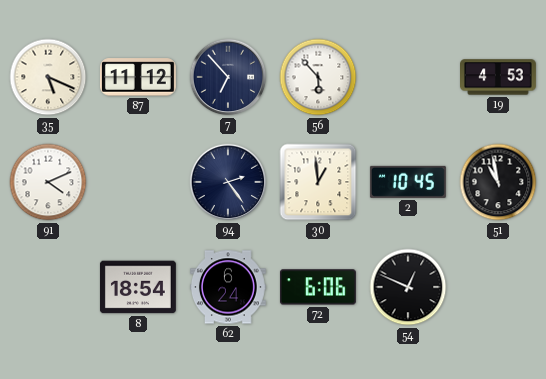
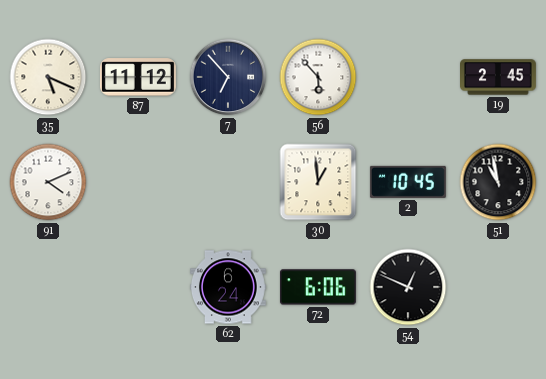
19: 4:53 -> 2:45
94: 2:24 -> none
8: 18:54 -> none
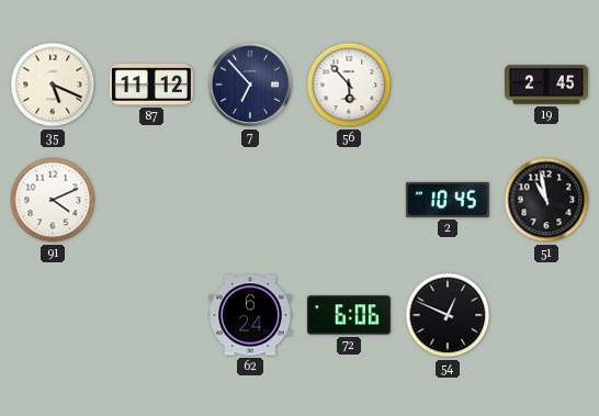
30: 12:59 -> none
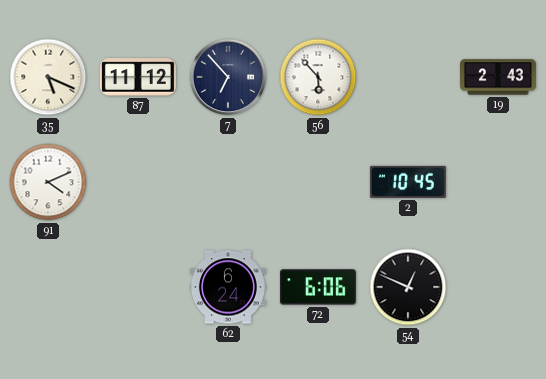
19: 2:45 -> 2:43
51: 10:58 -> none
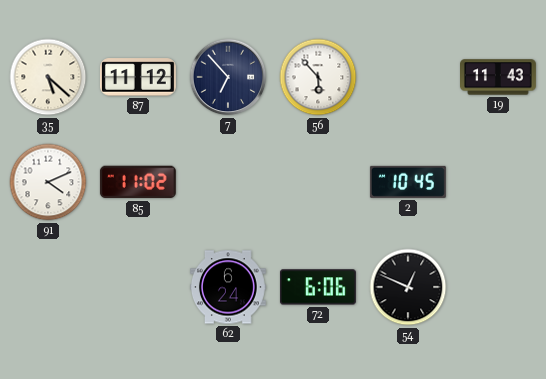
35: 5:19 -> 5:22
19: 2:43 -> 11:43
85: none -> 11:02
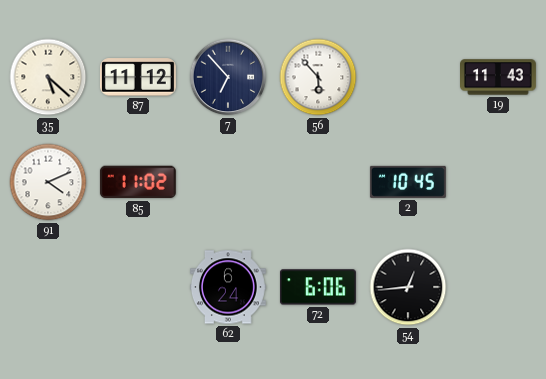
54: 12:49 -> 12:44
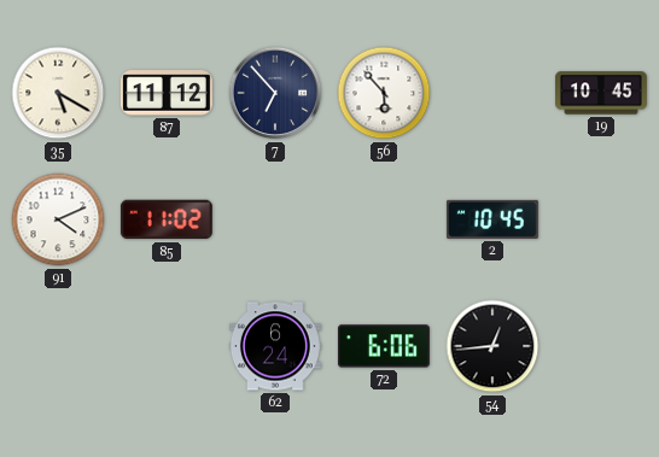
35: 5:22 -> 5:20
19: 11:43 -> 10:45
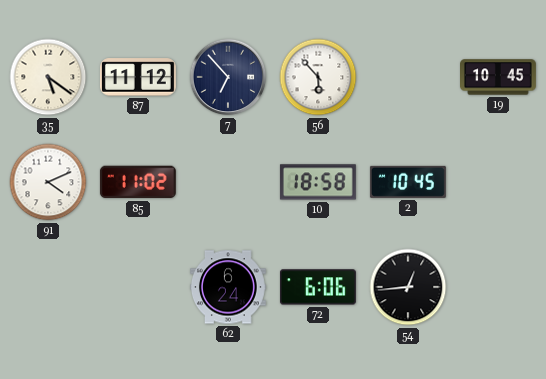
35: 5:20 -> 5:21
10: none -> 18:58
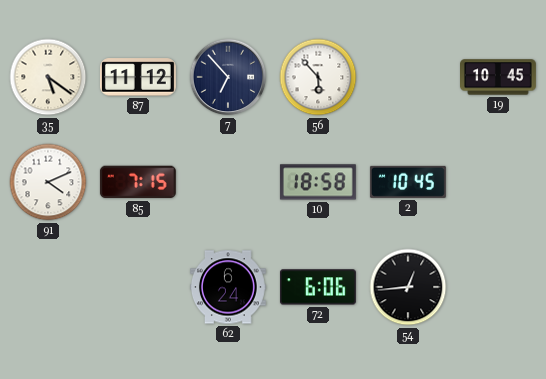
85: 11:02 -> 7:15
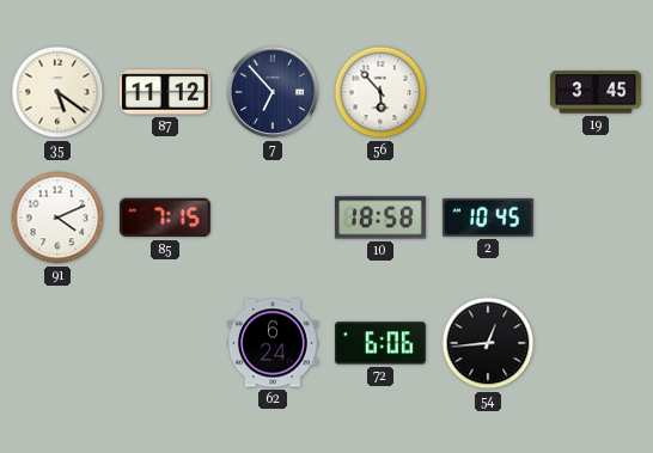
19: 10:45 -> 3:45
